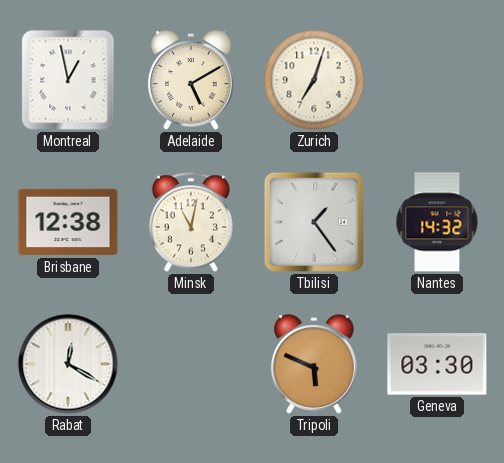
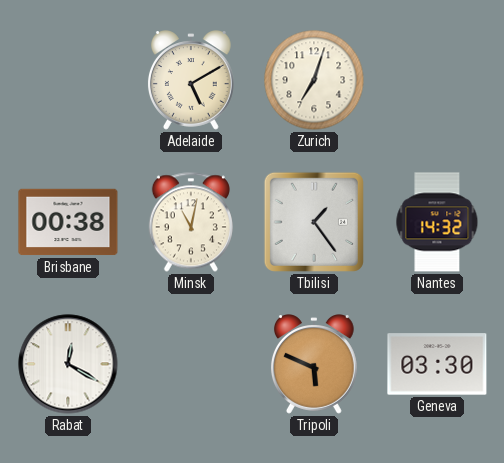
Montreal: 12:58 -> none
Brisbane: 12:38 -> 00:38
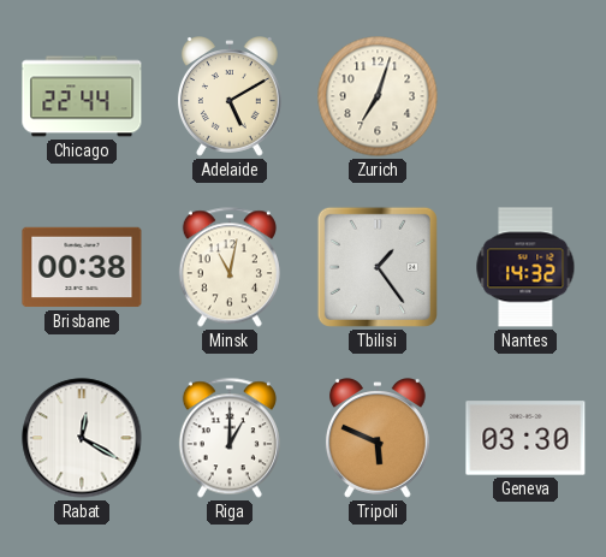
Chicago: none -> 22:44
Riga: none -> 1:00
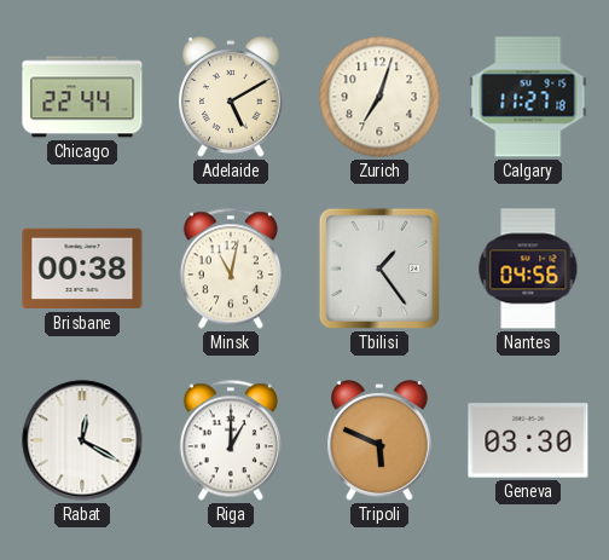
Calgary: none -> 11:27
Nantes: 14:32 -> 04:56
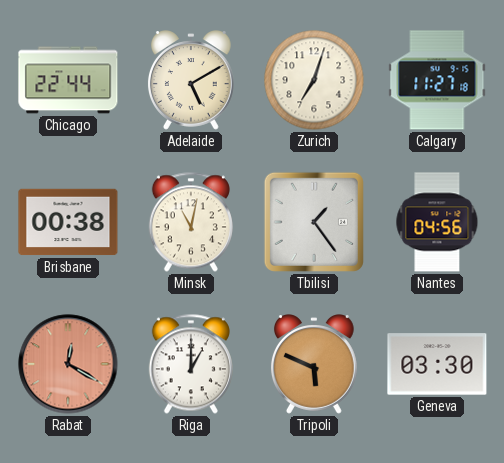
Rabat dial: white -> salmon
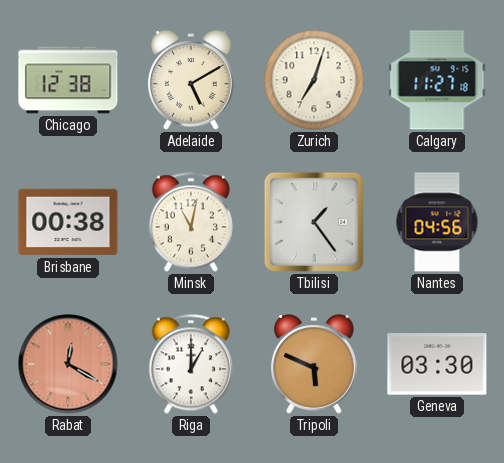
Chicago: 22:44 -> 12:38
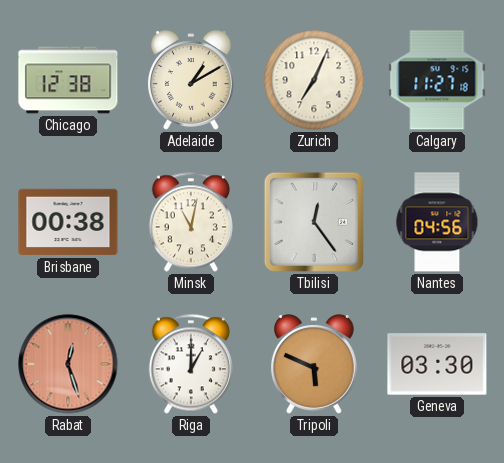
Adelaide: 5:10 -> 1:10
Zurich: 7:03 -> 7:04
Tbilisi: 1:24 -> 12:24
Rabat: 12:20 -> 12:27
